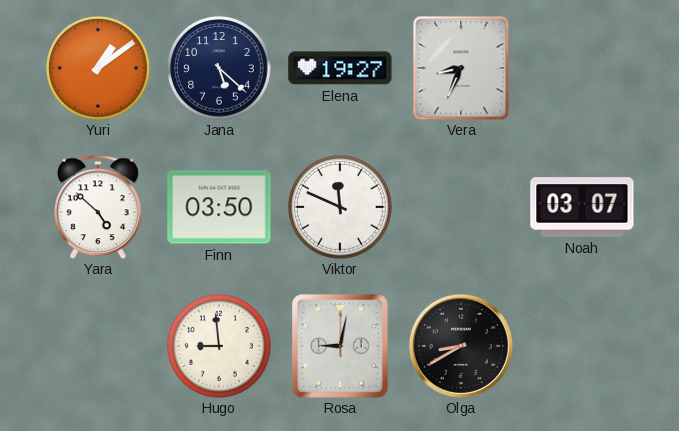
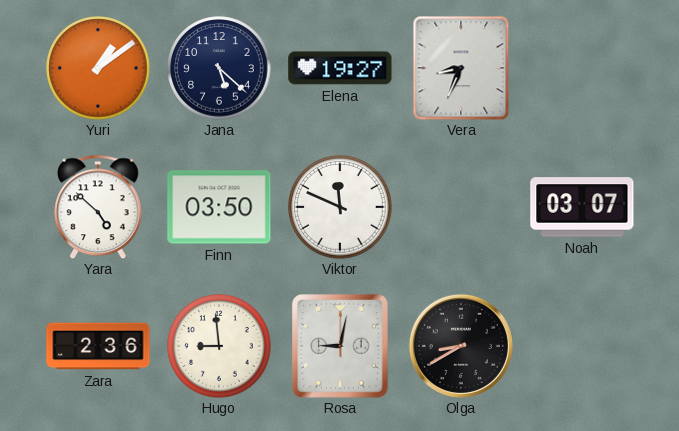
Zara: none -> 2:36
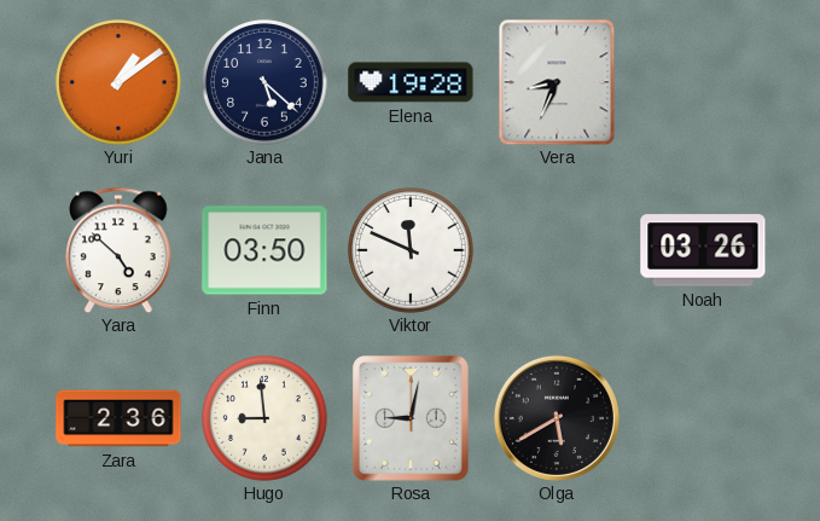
Elena: 19:27 -> 19:28
Noah: 03:07 -> 03:26
Olga: 8:40 -> 5:40
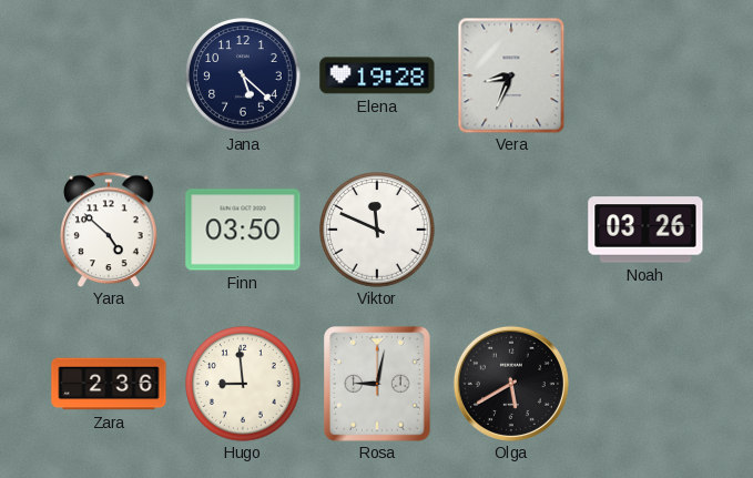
Yuri: 1:09 -> none
